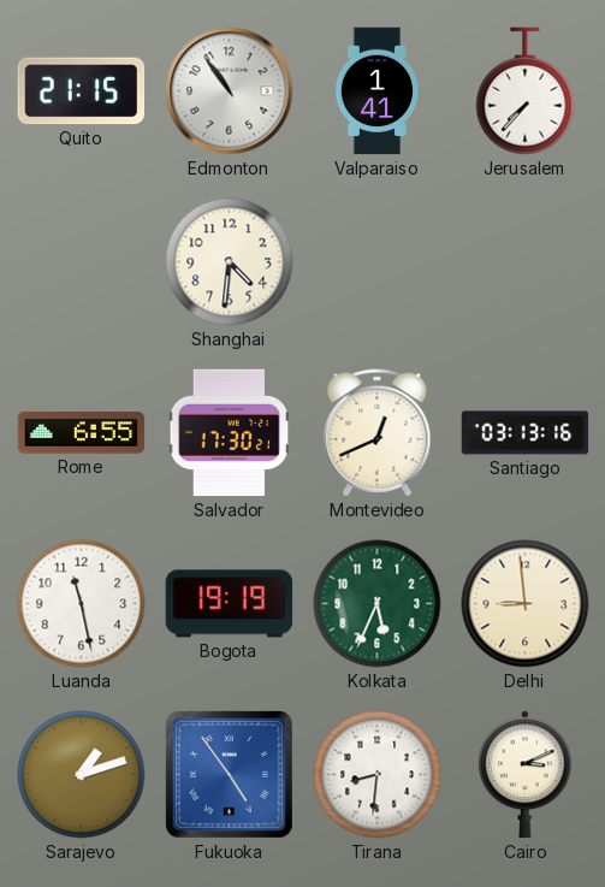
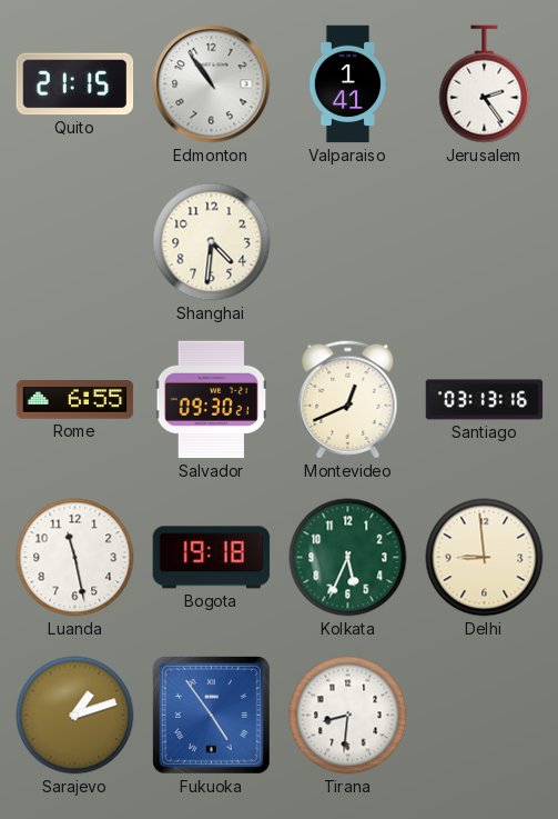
Jerusalem: 7:37 -> 2:24
Salvador: 17:30 -> 09:30
Bogota: 19:19 -> 19:18
Cairo: 3:11 -> none
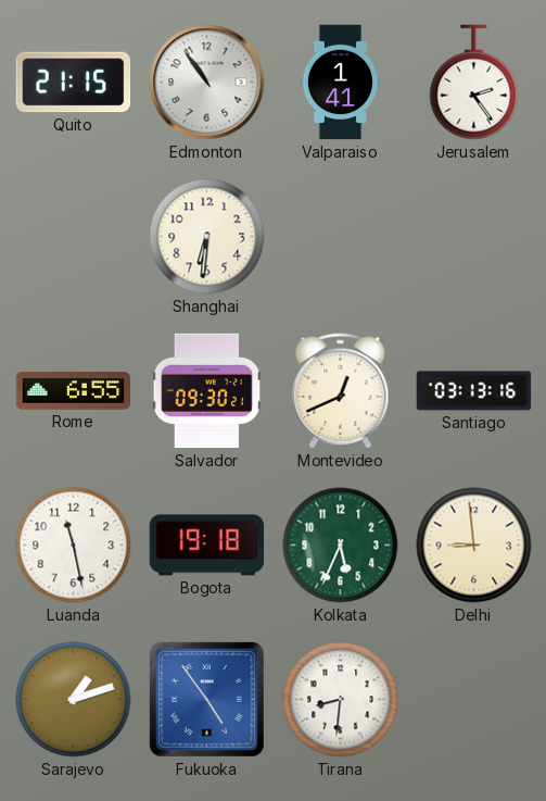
Shanghai: 4:31 -> 6:31
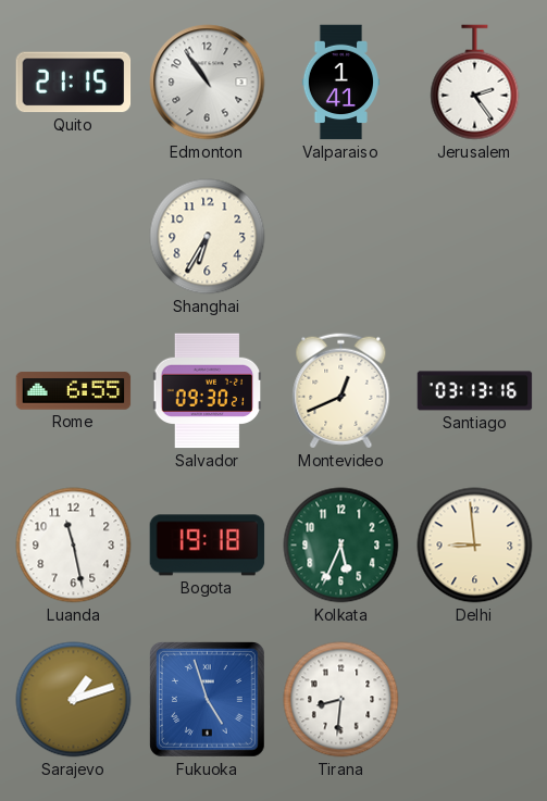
Shanghai: 6:31 -> 6:35
Fukuoka: 4:54 -> 4:57
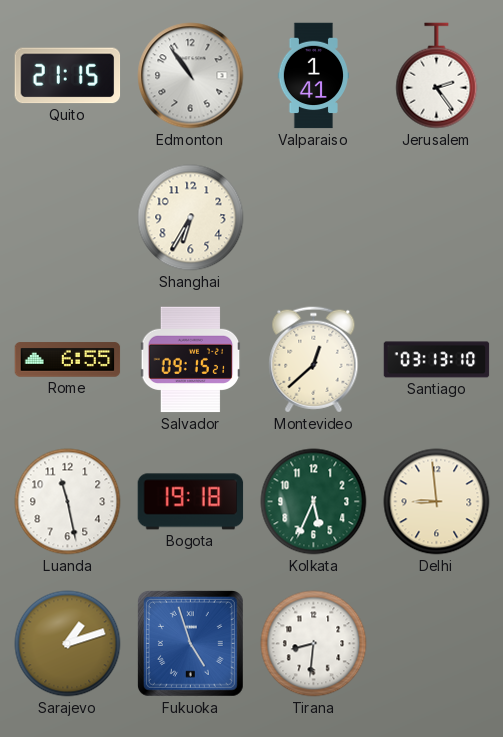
Salvador: 09:30 -> 09:15
Montevideo: 12:41 -> 12:38
Santiago: 03:13:16 -> 03:13:10
